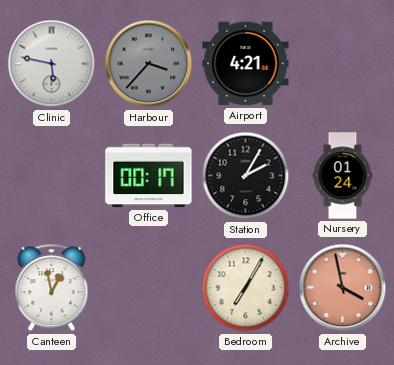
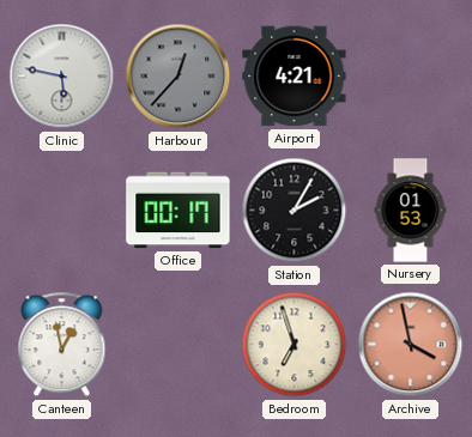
Harbour: 3:37 -> 12:37
Nursery: 01:24 -> 01:53
Bedroom: 7:05 -> 6:57
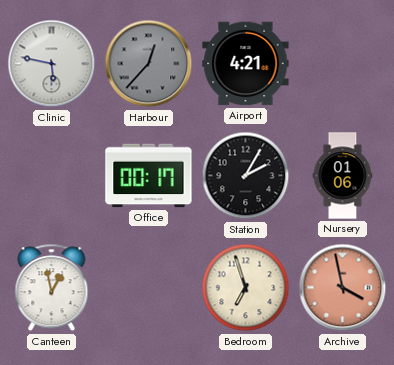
Nursery: 01:53 -> 01:06
